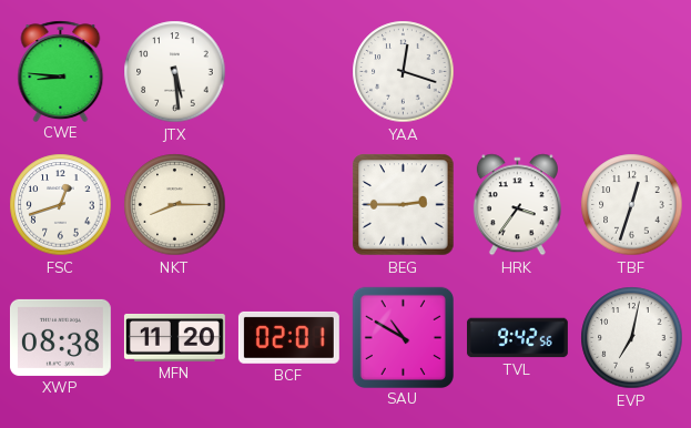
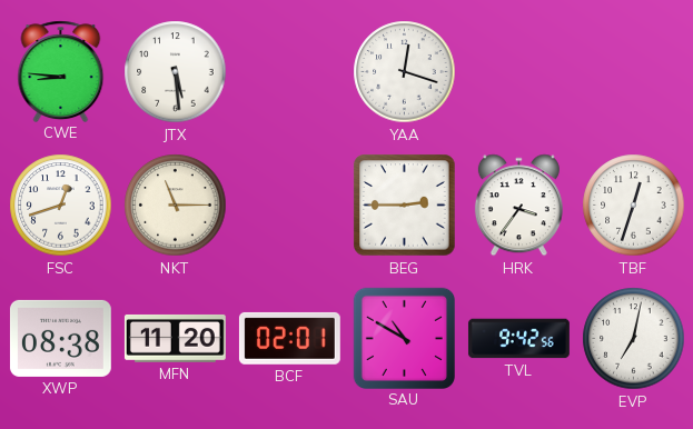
NKT: 8:15 -> 11:15
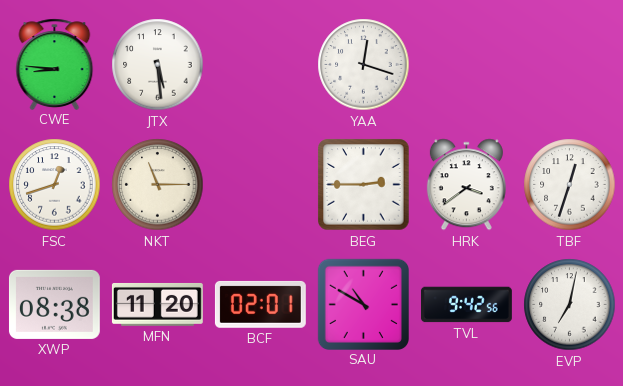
HRK: 3:36 -> 3:39
